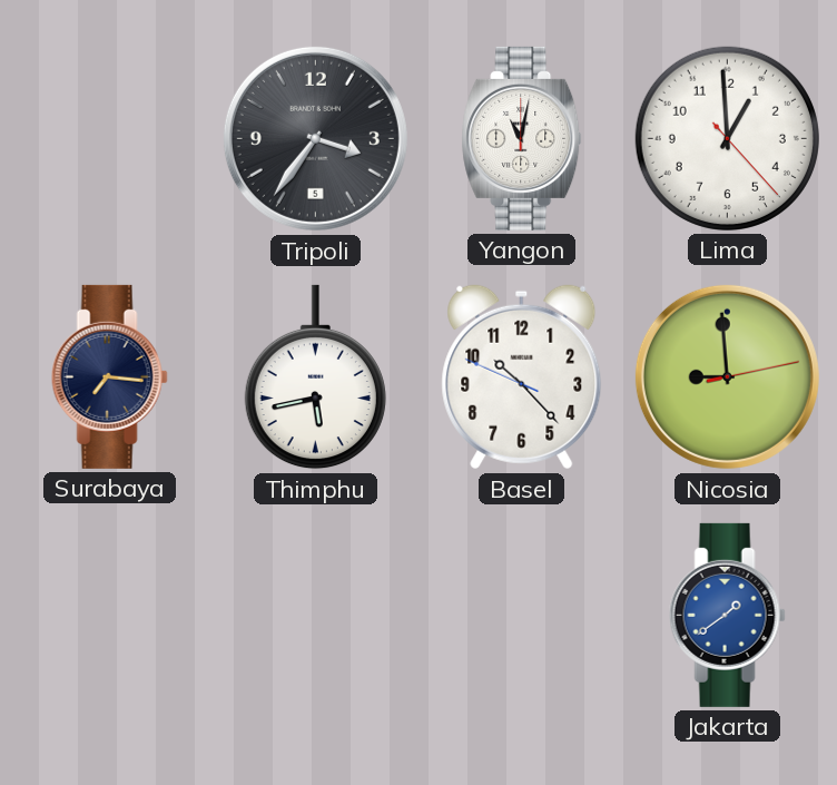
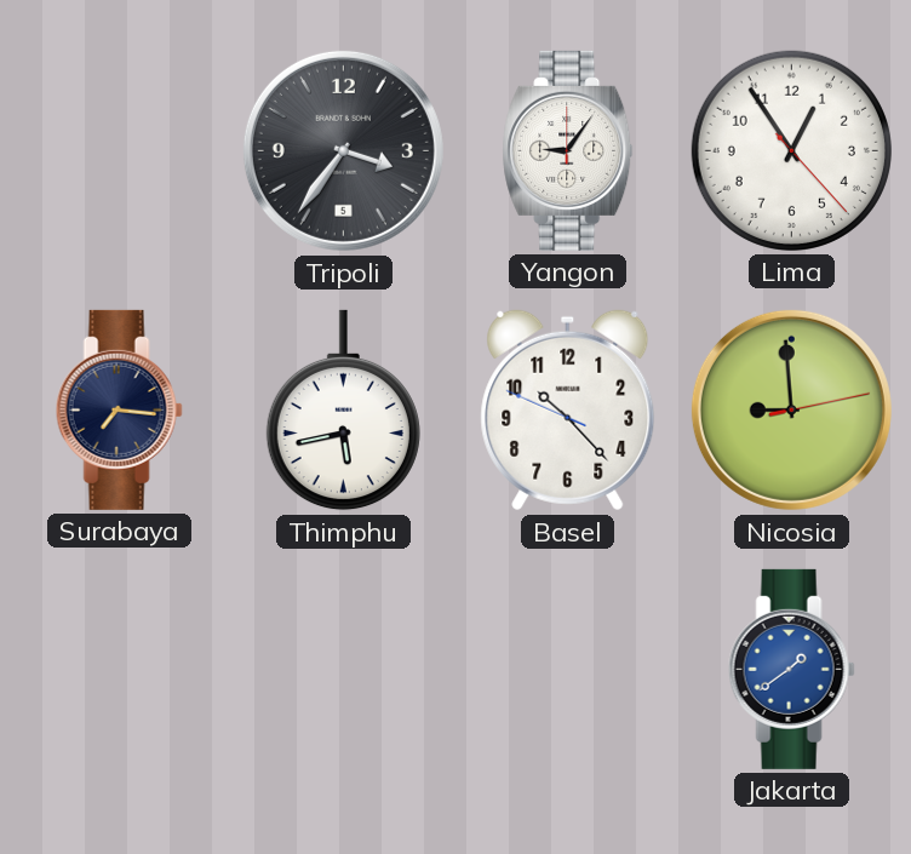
Yangon: 11:02 -> 9:06
Lima: 12:59 -> 12:54
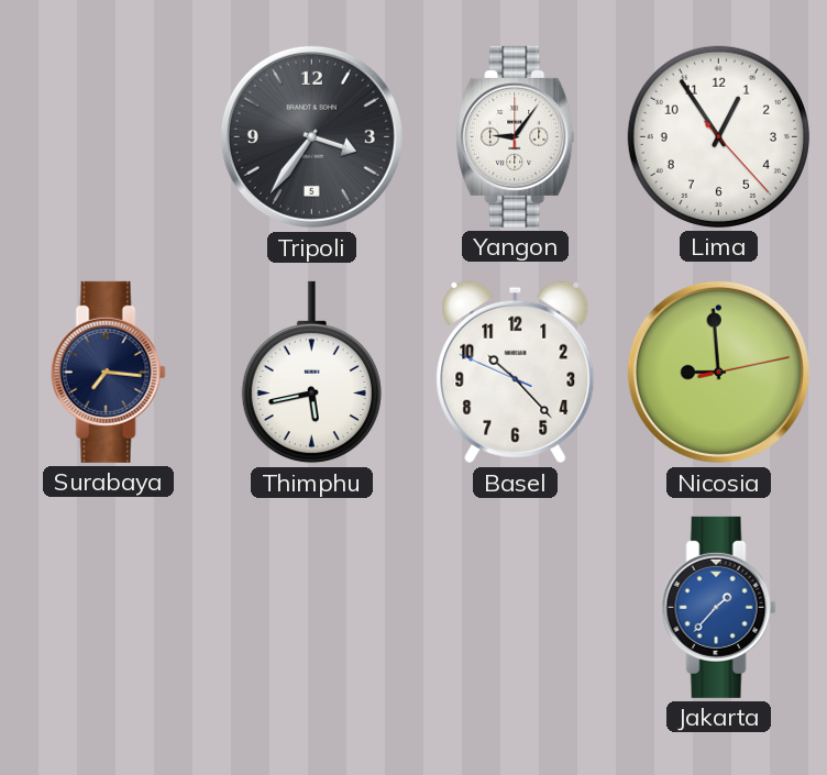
Jakarta: 1:39 -> 1:37
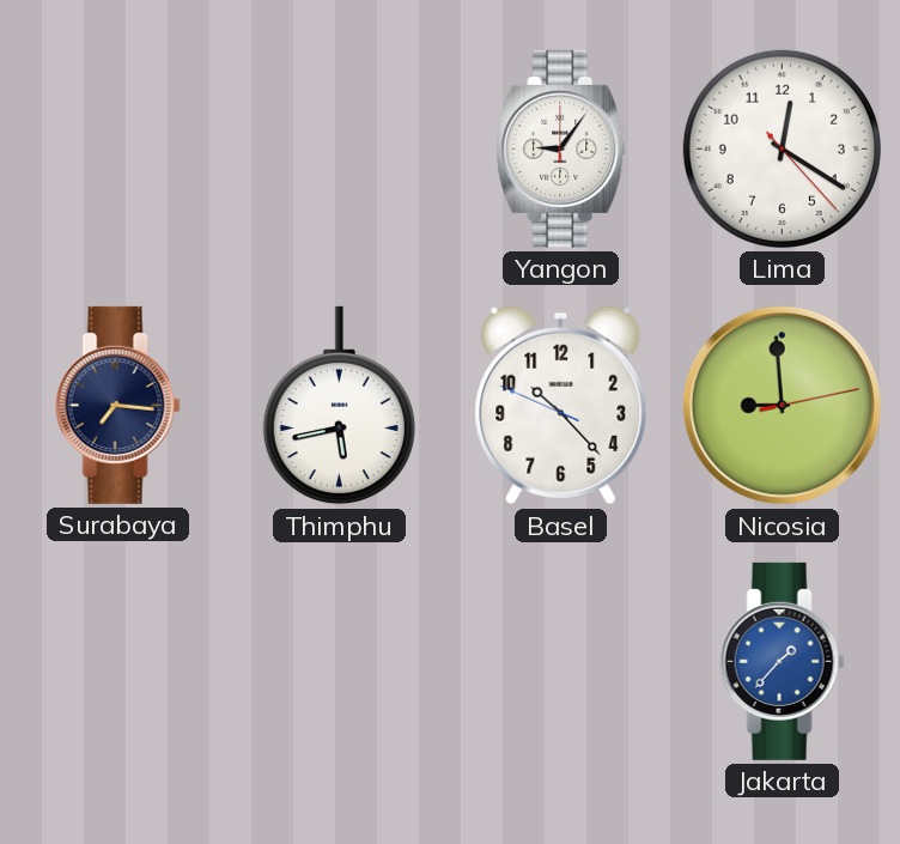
Tripoli: 3:36 -> none
Lima: 12:54 -> 12:20
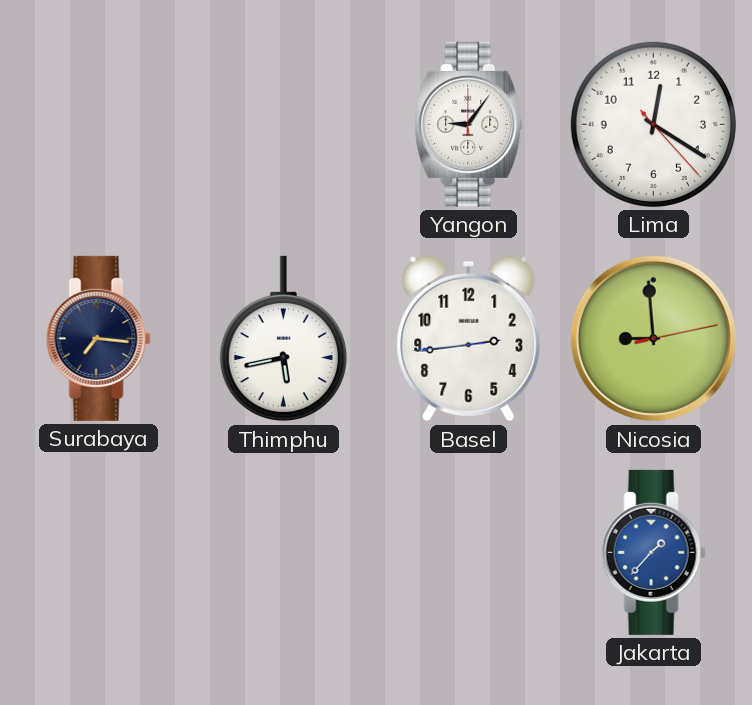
Basel: 10:22 -> 2:43
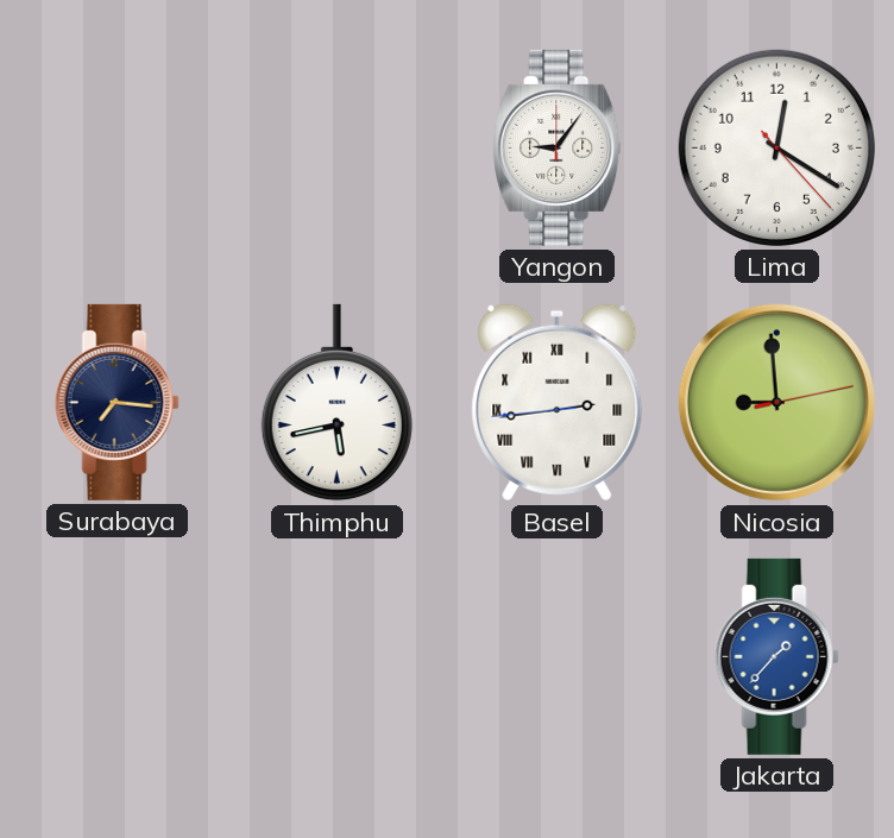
Basel numerals: Arabic -> Roman
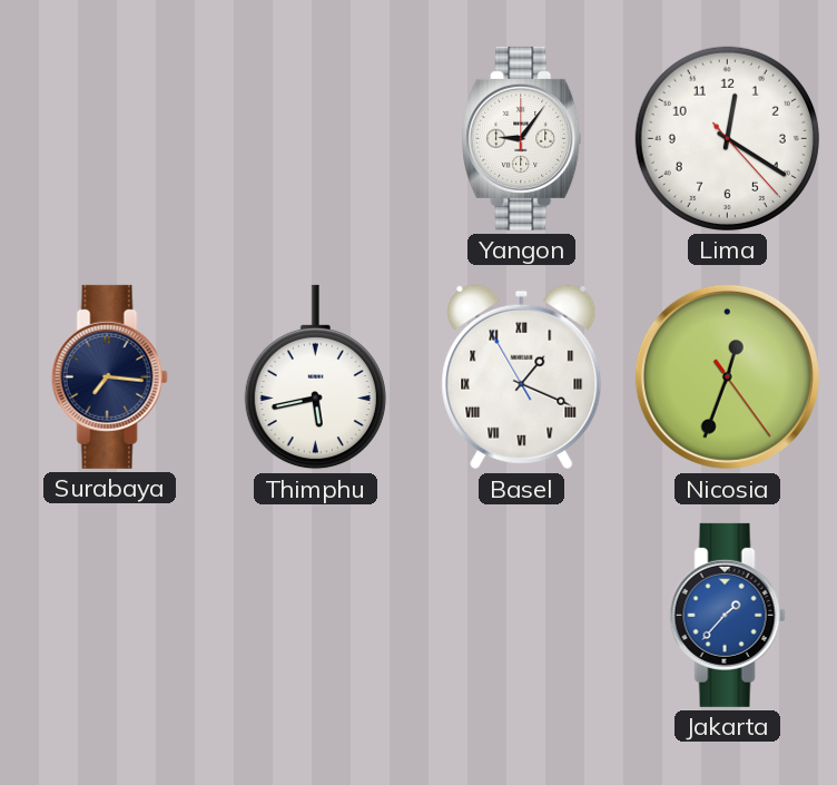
Basel: 2:43 -> 1:18
Nicosia: 8:59 -> 12:33
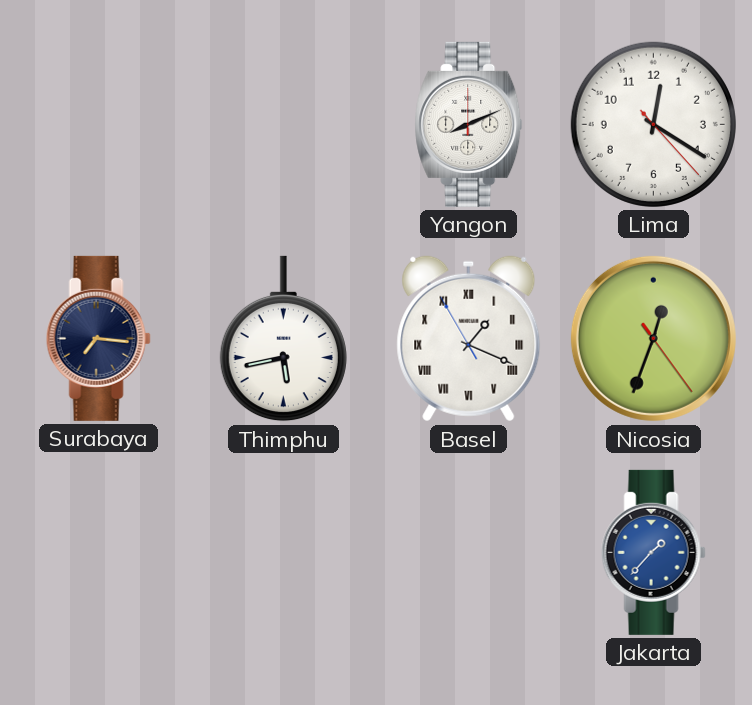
Yangon: 9:06 -> 8:11
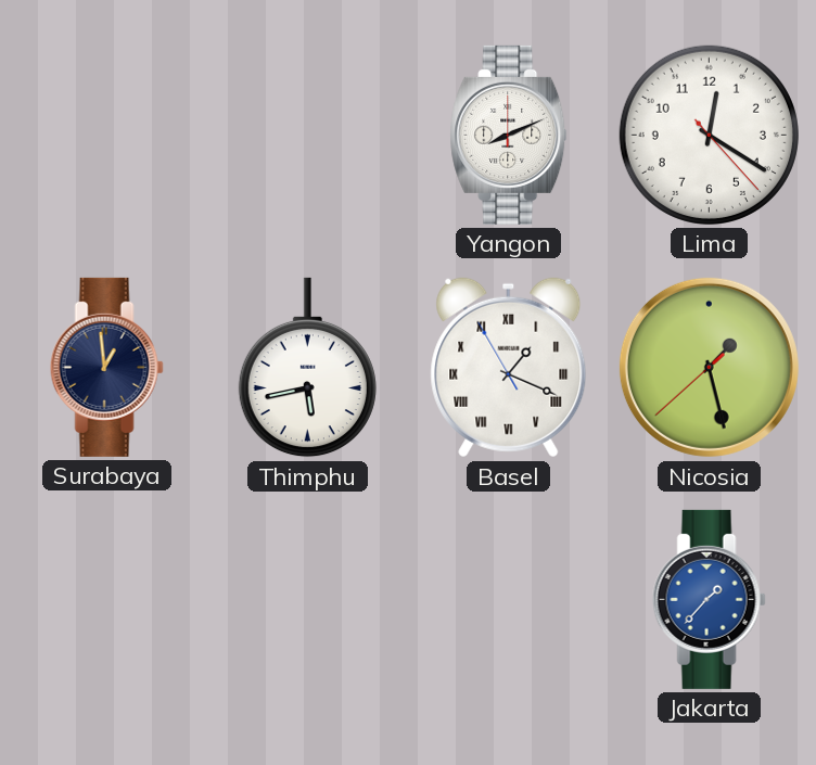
Surabaya: 7:16 -> 12:59
Nicosia: 12:33 -> 1:27
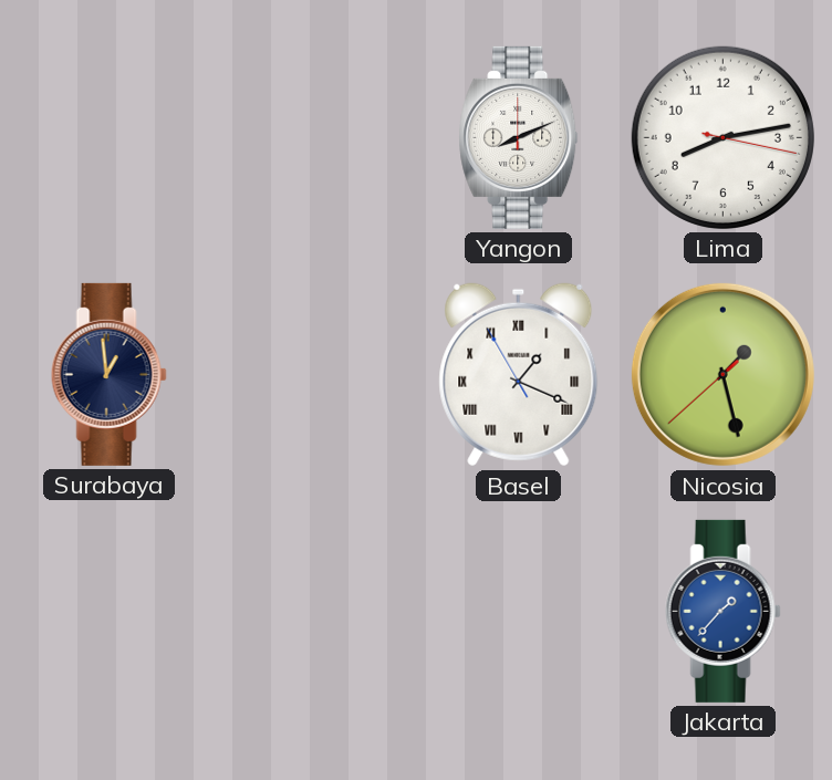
Lima: 12:20 -> 8:13
Thimphu: 5:43 -> none
